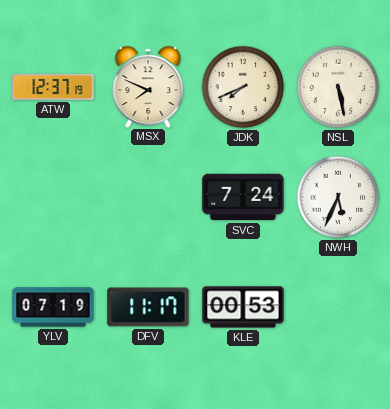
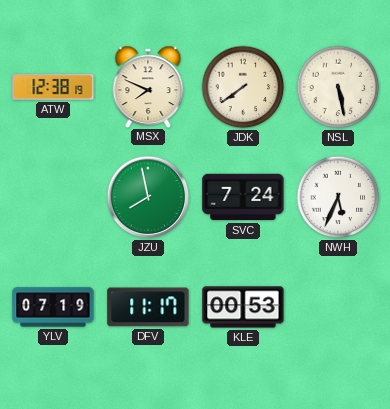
ATW: 12:37 -> 12:38
JDK: 7:41 -> 7:39
JZU: none -> 7:58
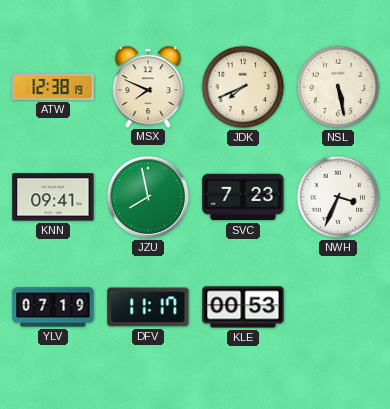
JDK: 7:39 -> 7:41
KNN: none -> 09:41
SVC: 7:24 -> 7:23
NWH: 5:34 -> 3:34
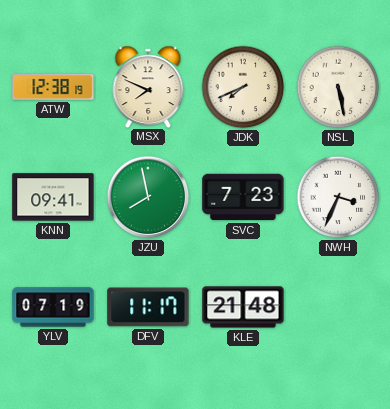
KLE: 00:53 -> 21:48
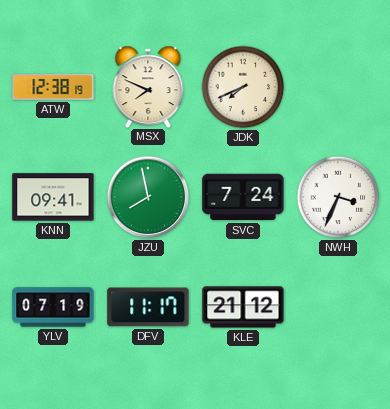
NSL: 5:28 -> none
SVC: 7:23 -> 7:24
KLE: 21:48 -> 21:12
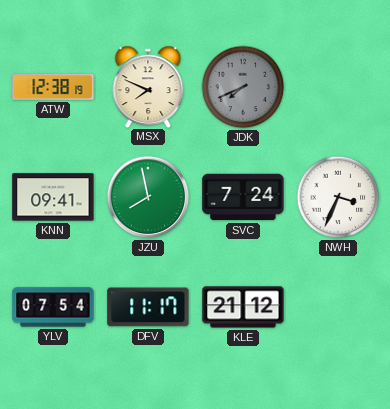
JDK dial: cream -> grey
YLV: 07:19 -> 07:54
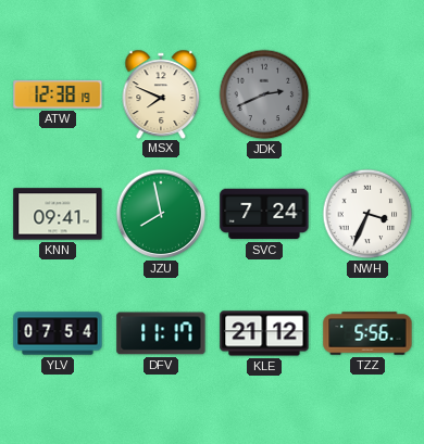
JDK: 7:41 -> 2:41
TZZ: none -> 5:56
